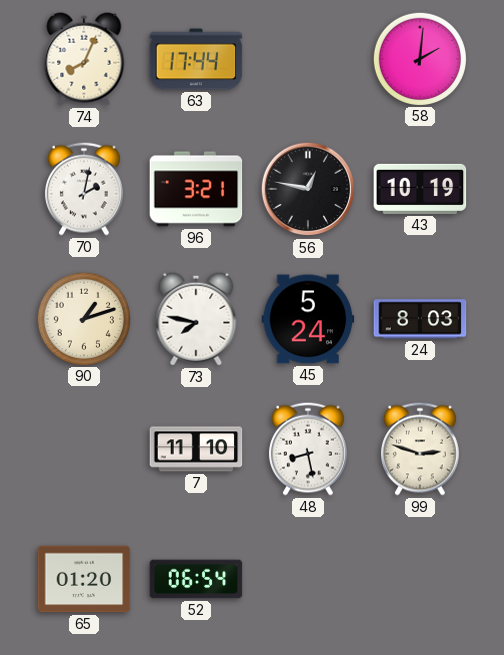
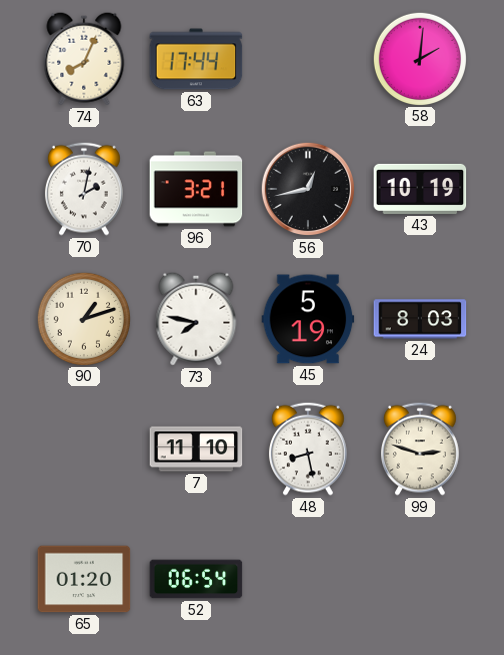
56: 12:47 -> 12:43
45: 5:24 -> 5:19
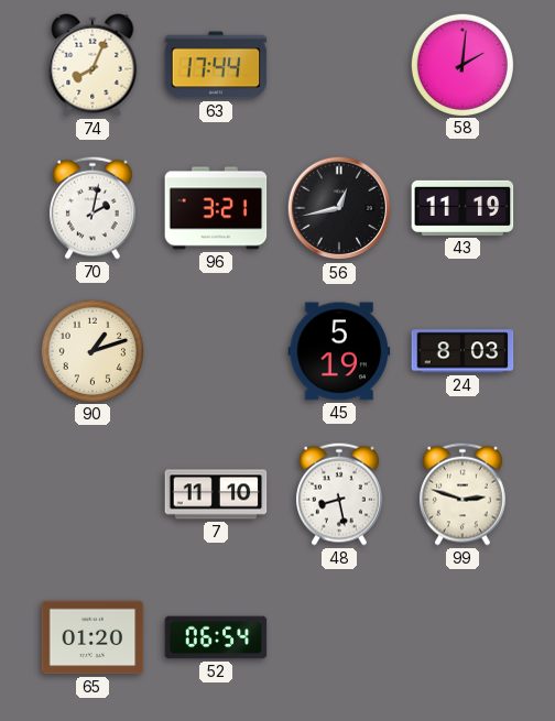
43: 10:19 -> 11:19
73: 7:47 -> none
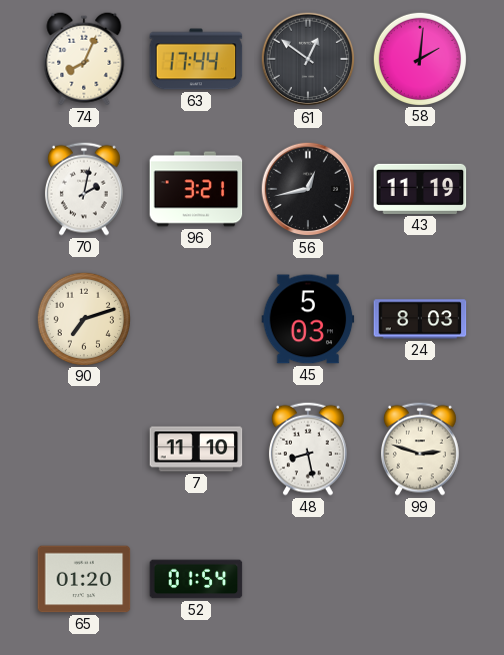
61: none -> 12:51
90: 1:12 -> 7:12
45: 5:19 -> 5:03
52: 06:54 -> 01:54
